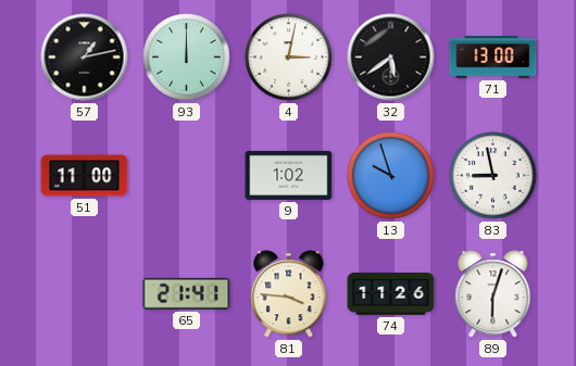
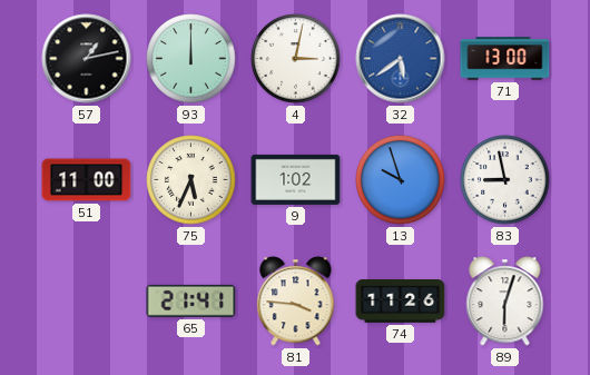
32 dial: black -> blue
75: none -> 5:34
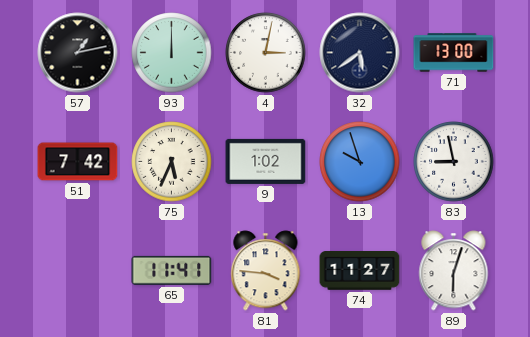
32 dial: blue -> navy
51: 11:00 -> 7:42
65: 21:41 -> 11:41
74: 11:26 -> 11:27
